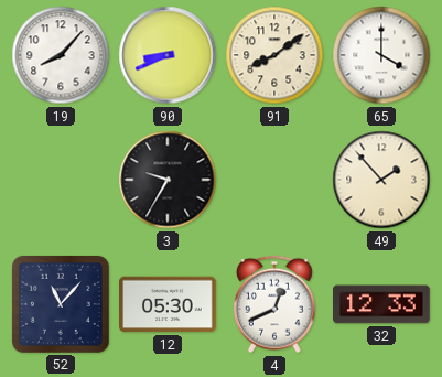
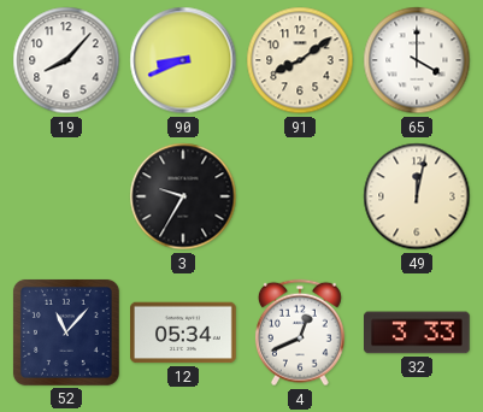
49: 1:53 -> 12:02
12: 05:30 -> 05:34
32: 12:33 -> 3:33
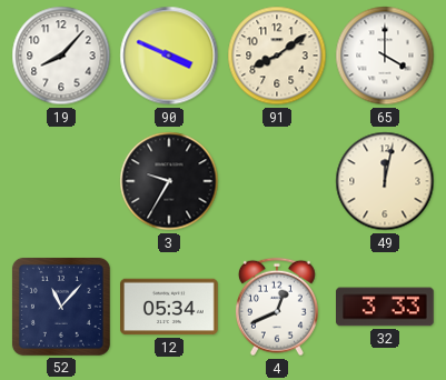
90: 8:41 -> 3:49
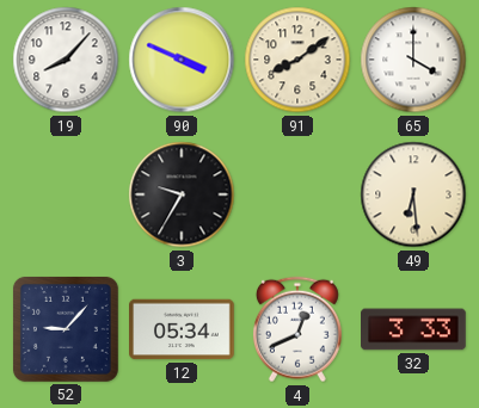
49: 12:02 -> 6:29
52: 11:07 -> 9:07
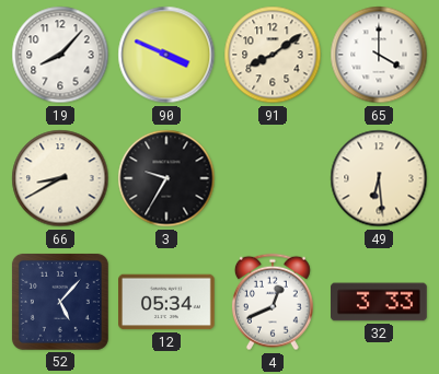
66: none -> 8:40
52: 9:07 -> 5:07
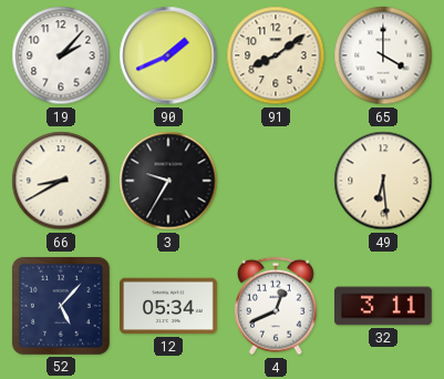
19: 8:07 -> 2:07
90: 3:49 -> 1:41
32: 3:33 -> 3:11
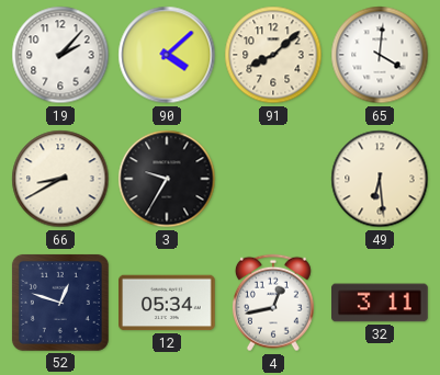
90: 1:41 -> 4:08
91: 8:09 -> 8:08
65: 4:00 -> 4:01
52: 5:07 -> 12:48
4: 12:41 -> 12:43
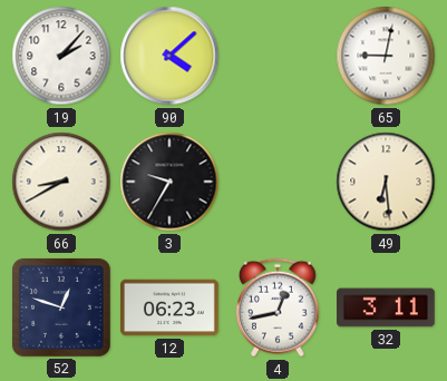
91: 8:08 -> none
65: 4:01 -> 9:02
12: 05:34 -> 06:23
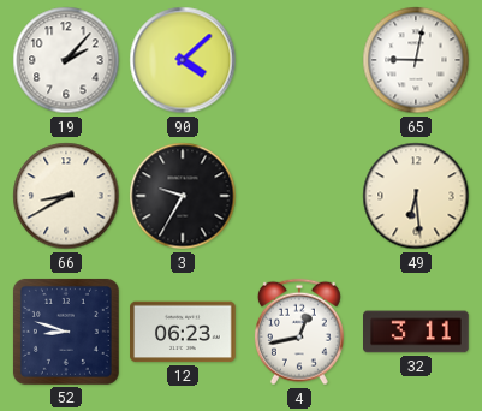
52: 12:48 -> 8:48
